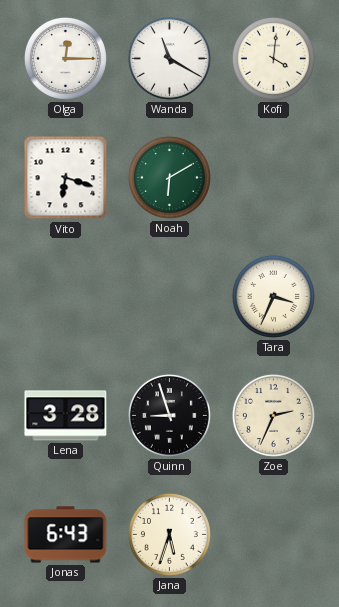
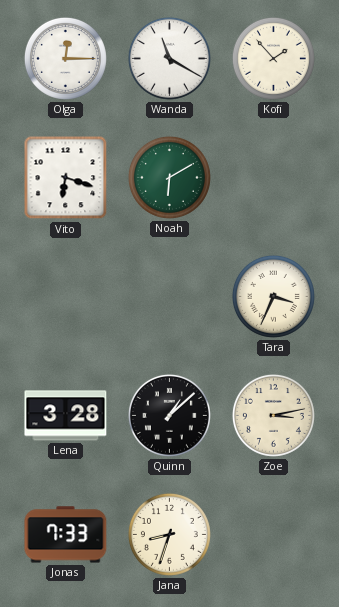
Kofi: 4:01 -> 1:53
Quinn: 8:57 -> 1:08
Zoe: 2:34 -> 3:13
Jonas: 6:43 -> 7:33
Jana: 5:33 -> 8:33
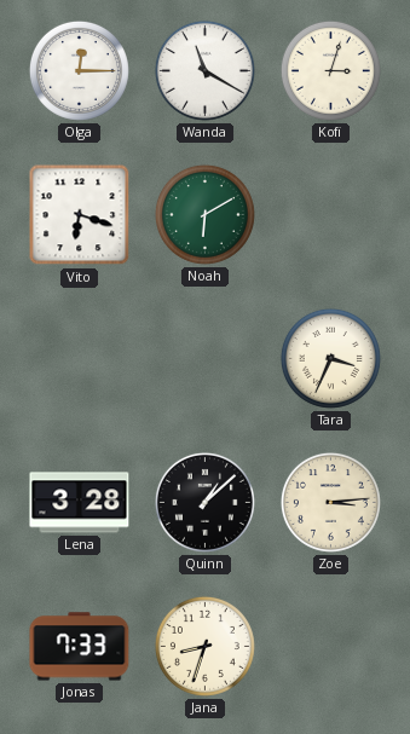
Kofi: 1:53 -> 3:03
Zoe: 3:13 -> 3:14
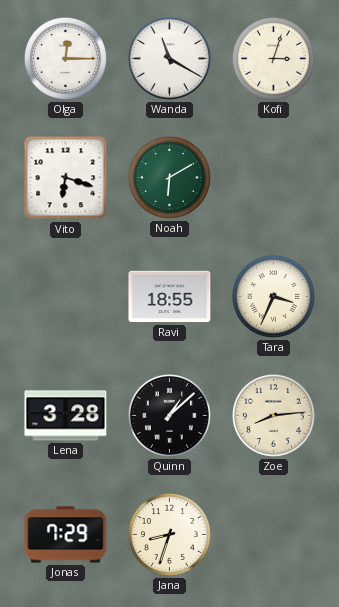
Ravi: none -> 18:55
Zoe: 3:14 -> 8:14
Jonas: 7:33 -> 7:29
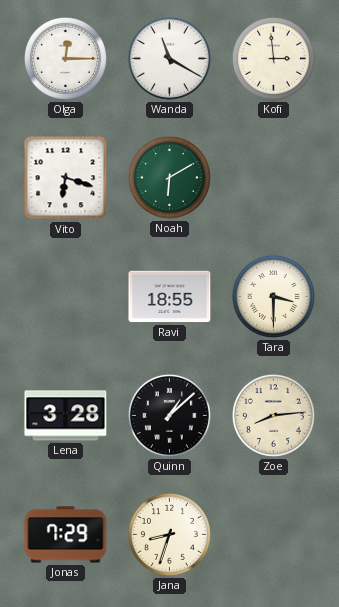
Kofi: 3:03 -> 2:59
Tara: 3:34 -> 3:30
